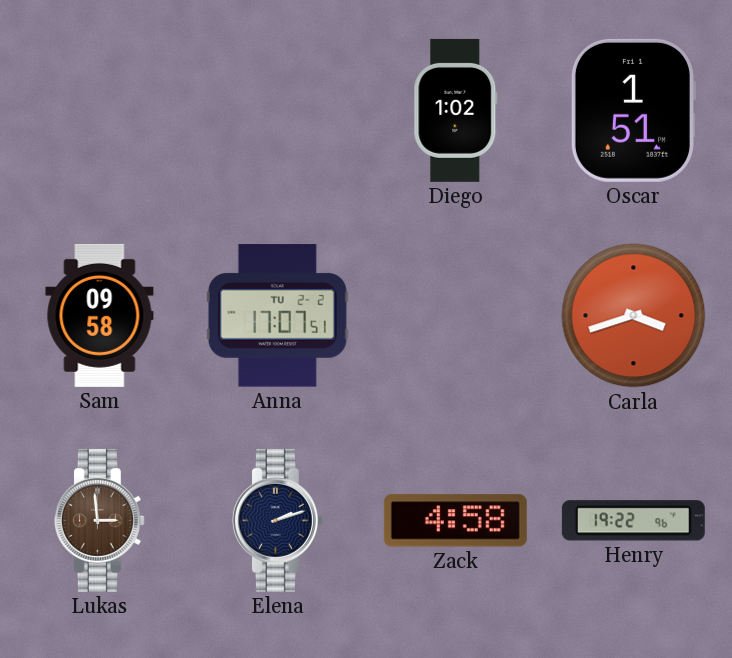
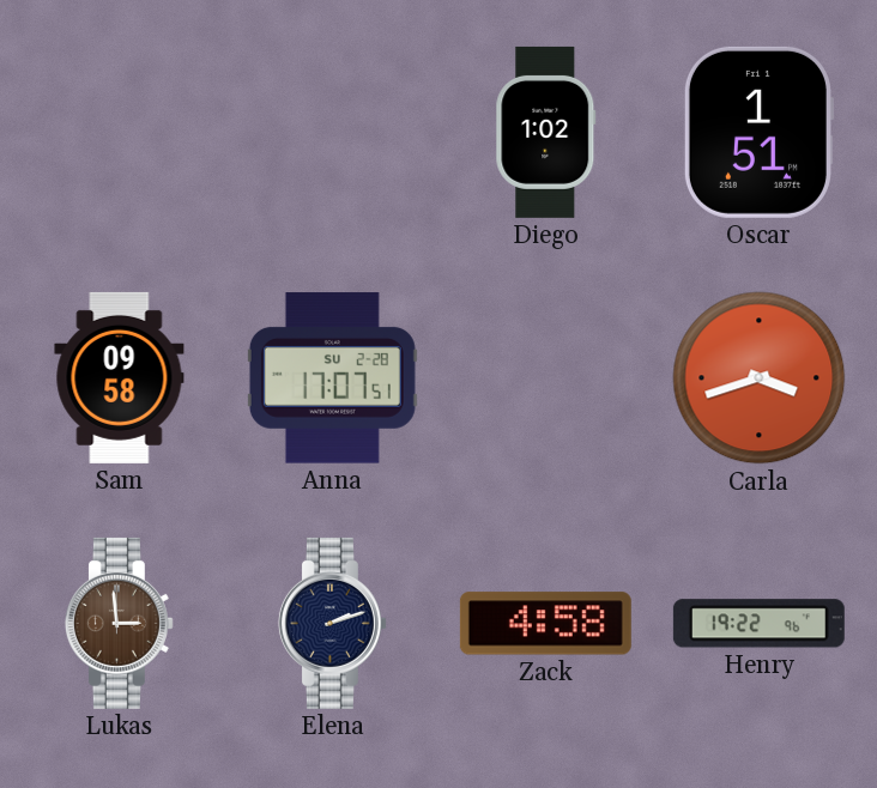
Anna date: TU 2-2 -> SU 2-28
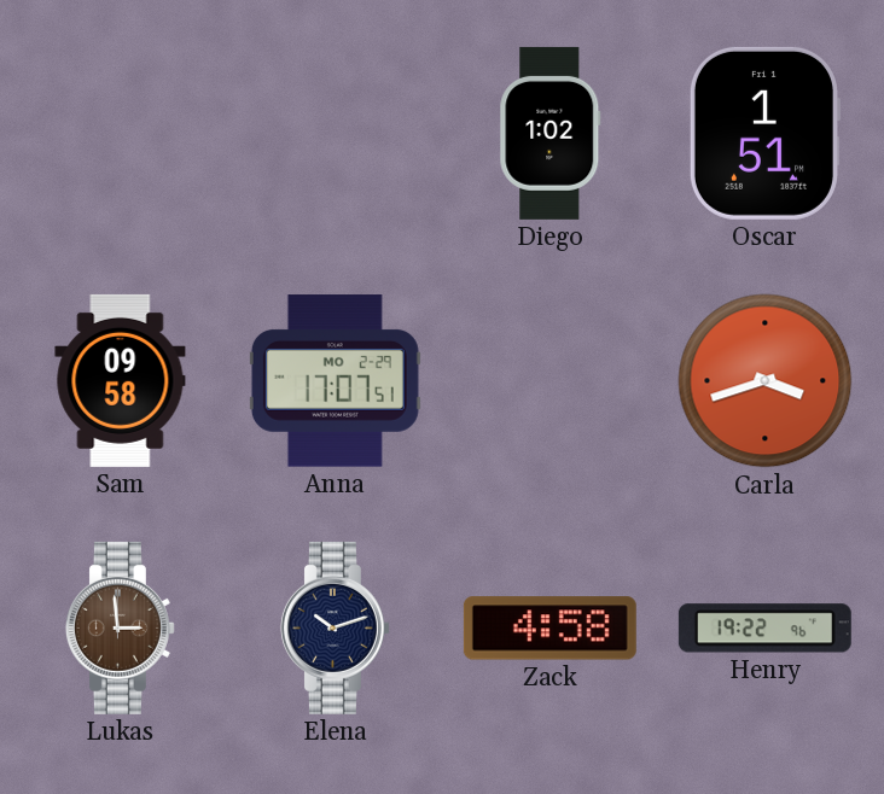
Anna date: SU 2-28 -> MO 2-29
Elena: 2:12 -> 10:12
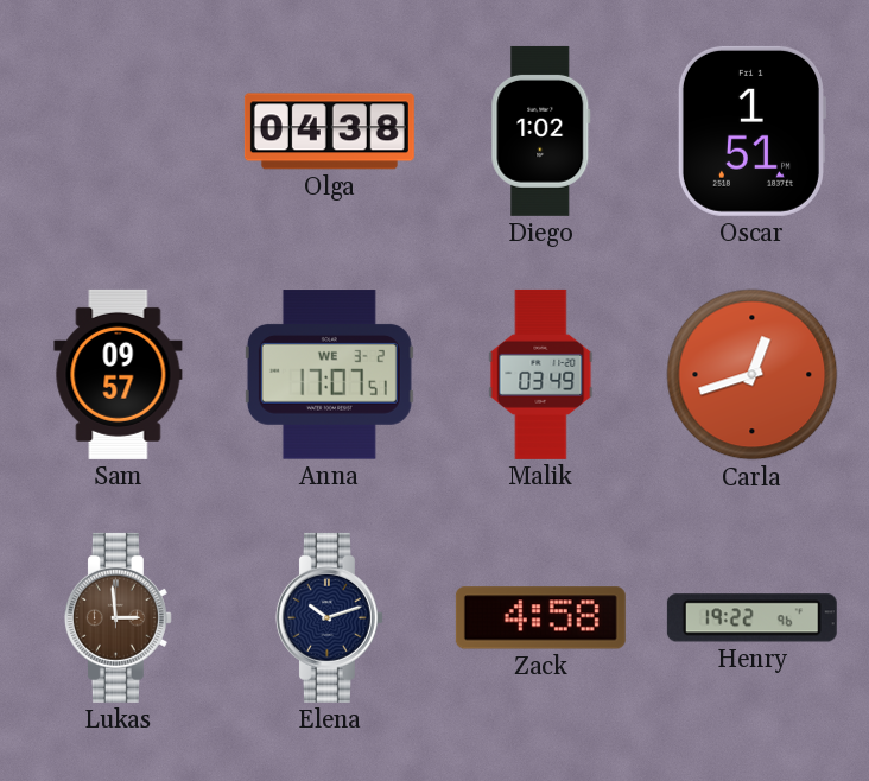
Olga: none -> 04:38
Sam: 09:58 -> 09:57
Anna date: MO 2-29 -> WE 3-2
Malik: none -> 03:49
Carla: 3:42 -> 12:42
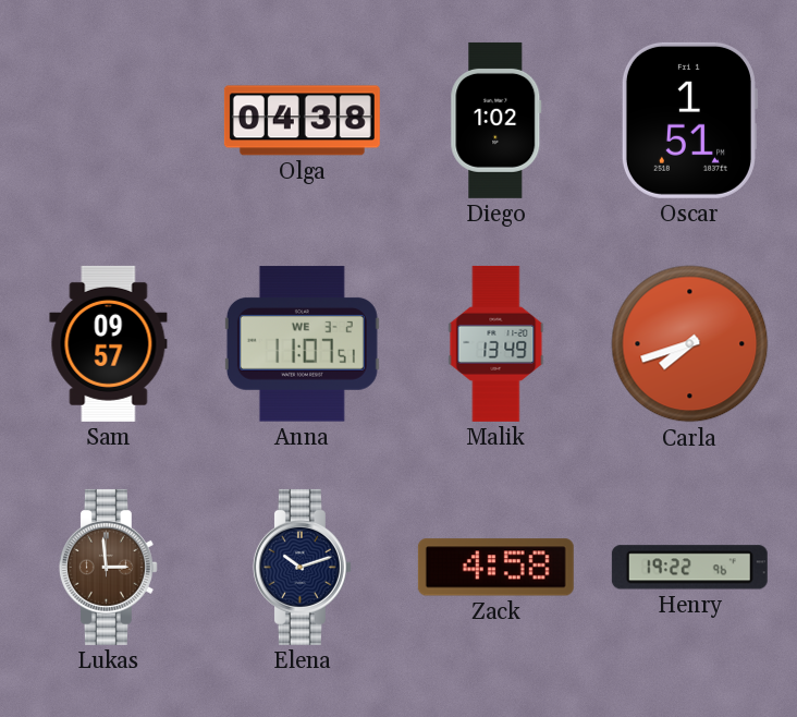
Anna: 17:07 -> 11:07
Malik: 03:49 -> 13:49
Carla: 12:42 -> 7:42
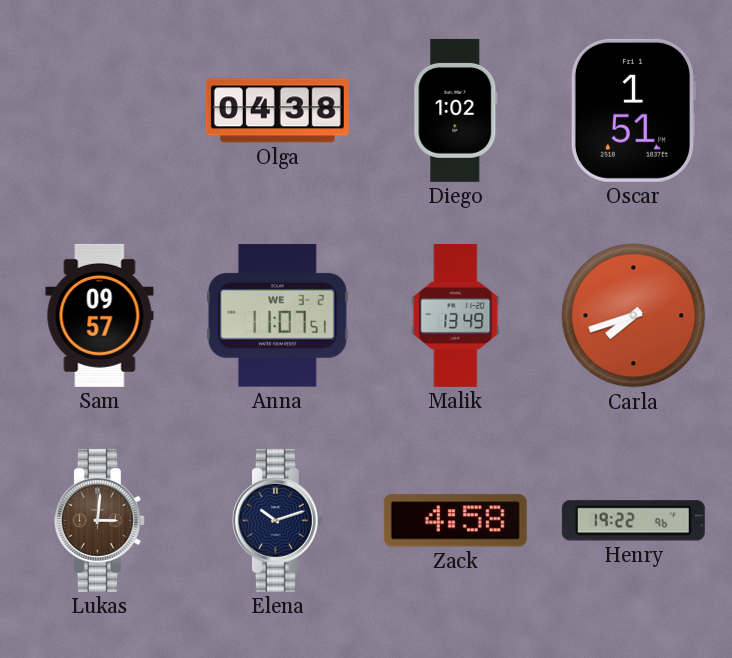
Lukas: 2:59 -> 3:01
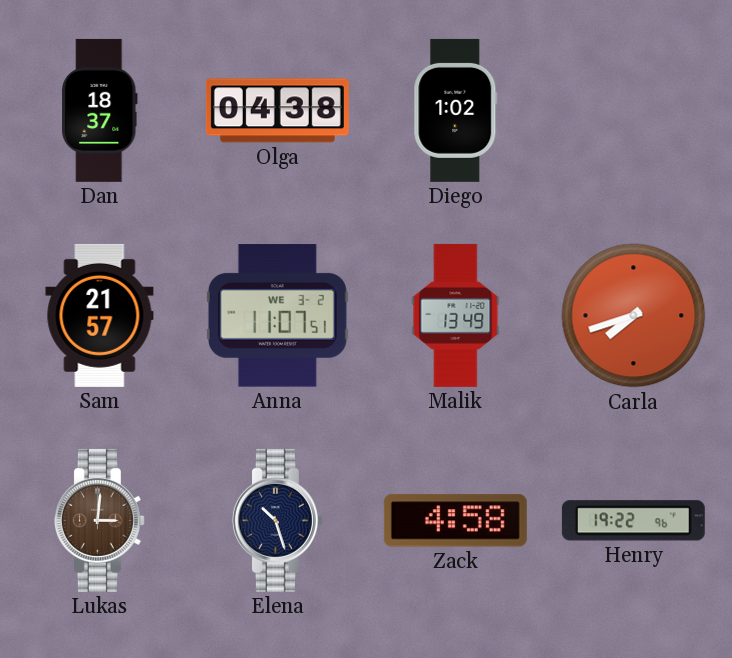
Dan: none -> 18:37
Oscar: 1:51 -> none
Sam: 09:57 -> 21:57
Elena: 10:12 -> 10:27
